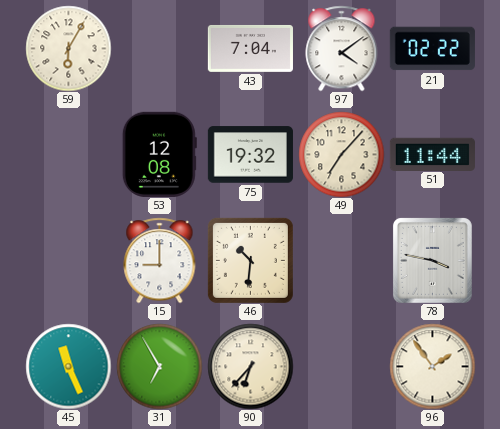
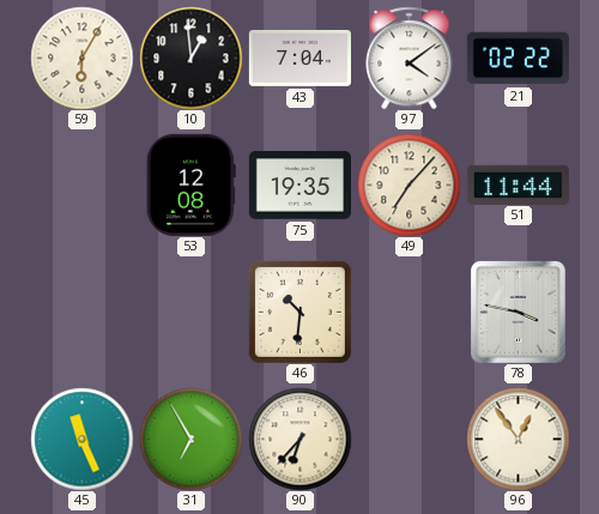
10: none -> 12:59
75: 19:32 -> 19:35
15: 9:00 -> none
96: 1:54 -> 12:54
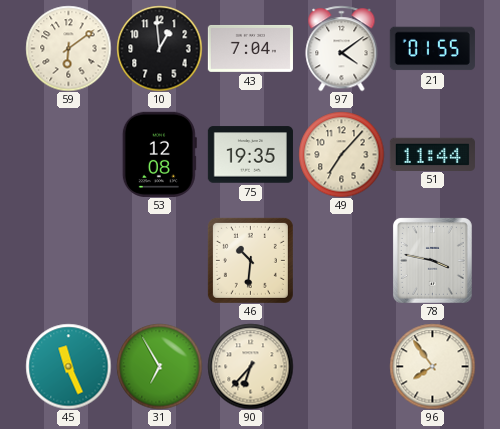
59: 6:05 -> 6:09
21: 02:22 -> 01:55
96: 12:54 -> 7:54
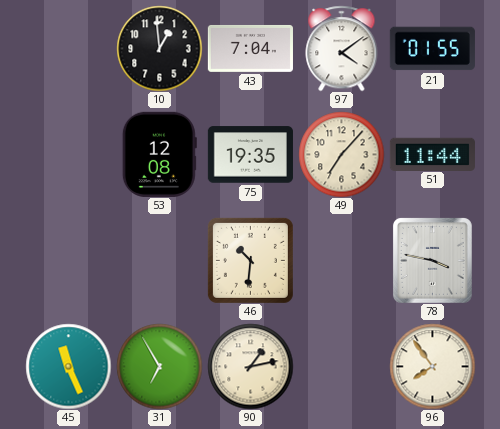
59: 6:09 -> none
90: 6:37 -> 1:13
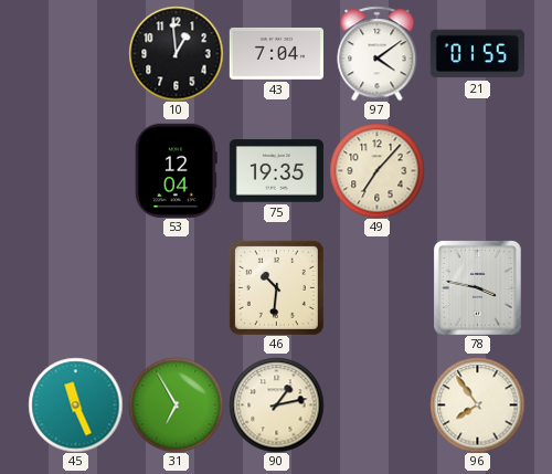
53: 12:08 -> 12:04
51: 11:44 -> none
